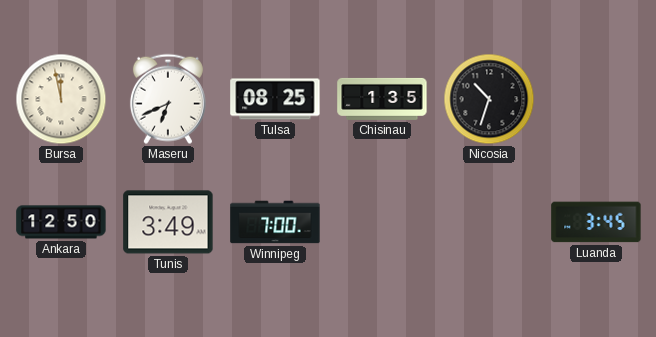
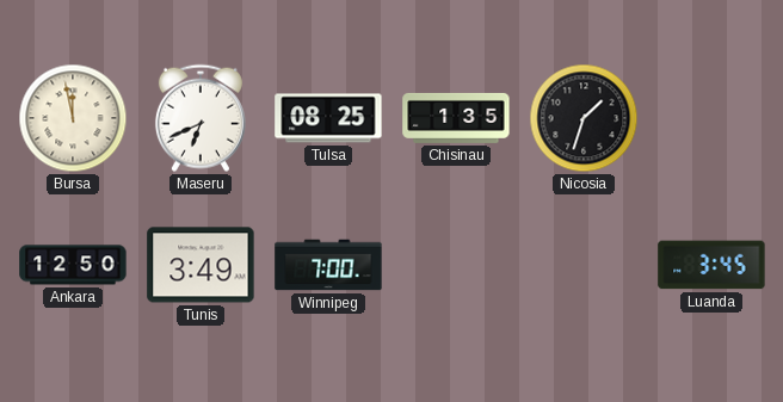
Nicosia: 10:33 -> 1:33
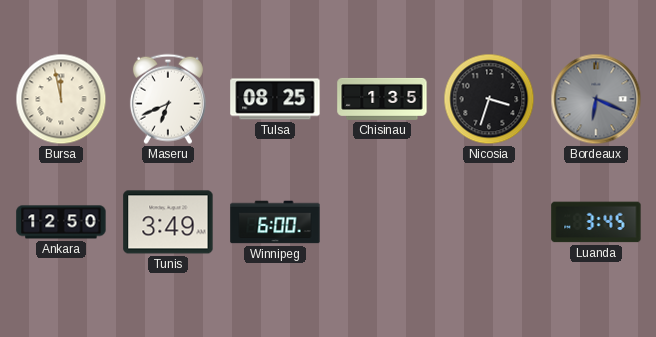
Nicosia: 1:33 -> 3:33
Bordeaux: none -> 6:19
Winnipeg: 7:00 -> 6:00
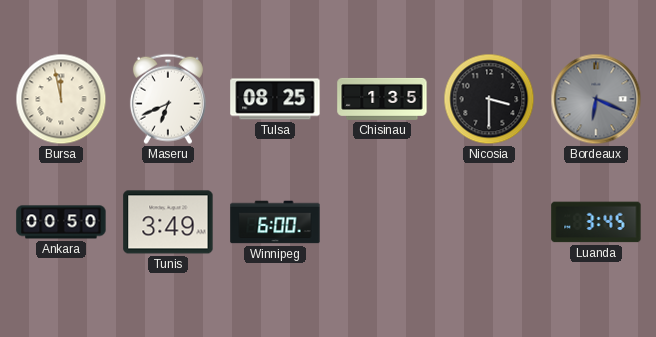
Nicosia: 3:33 -> 3:30
Ankara: 12:50 -> 00:50
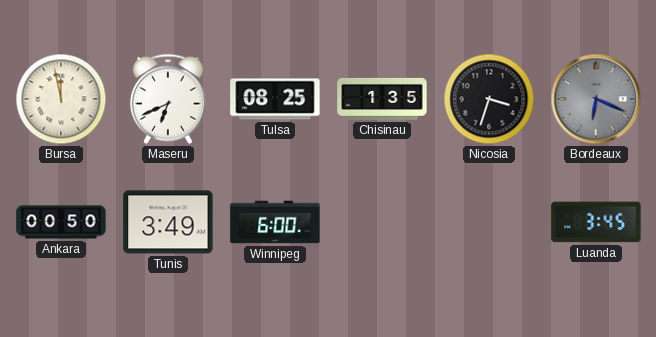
Nicosia: 3:30 -> 3:33
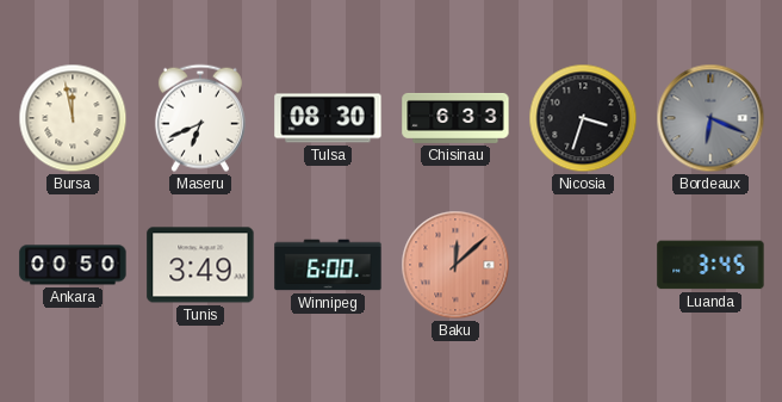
Tulsa: 08:25 -> 08:30
Chisinau: 1:35 -> 6:33
Baku: none -> 12:08
